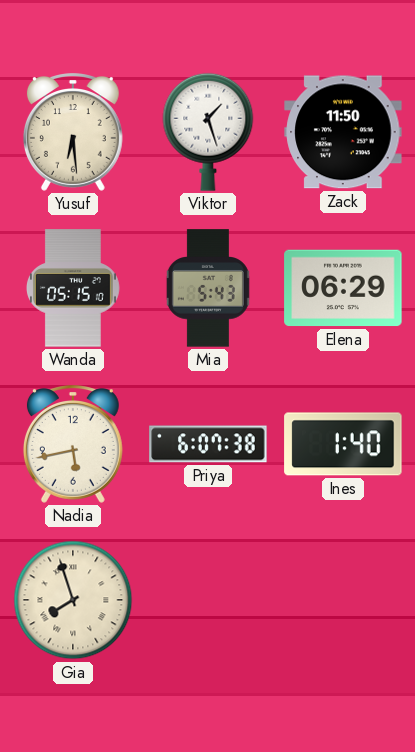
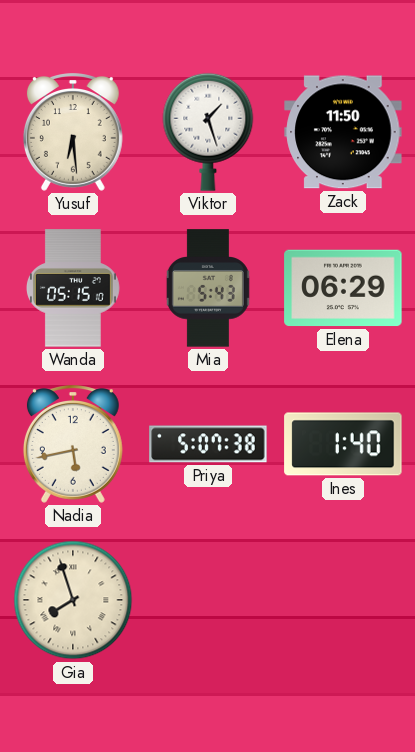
Priya: 6:07 -> 5:07
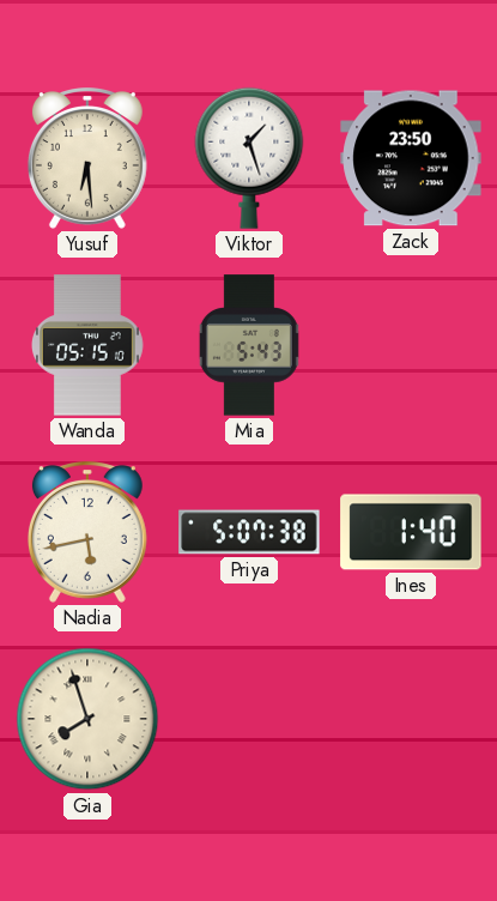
Zack: 11:50 -> 23:50
Elena: 06:29 -> none
